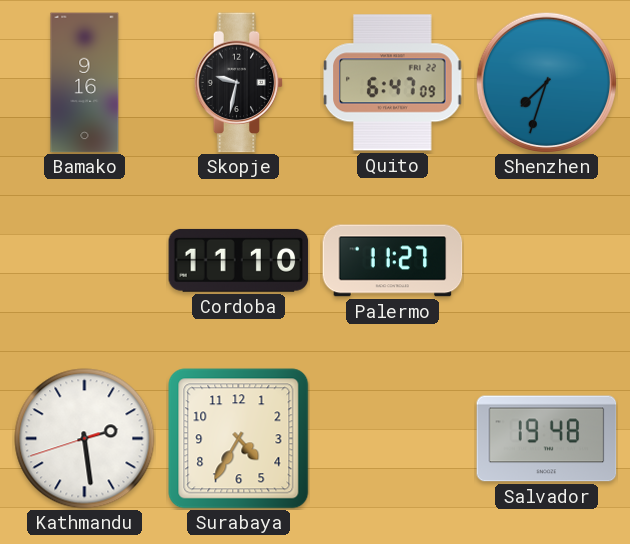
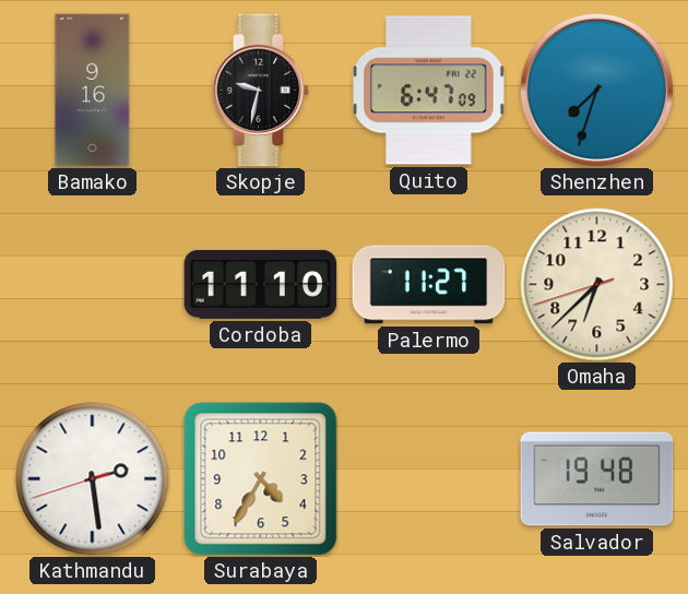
Omaha: none -> 6:37
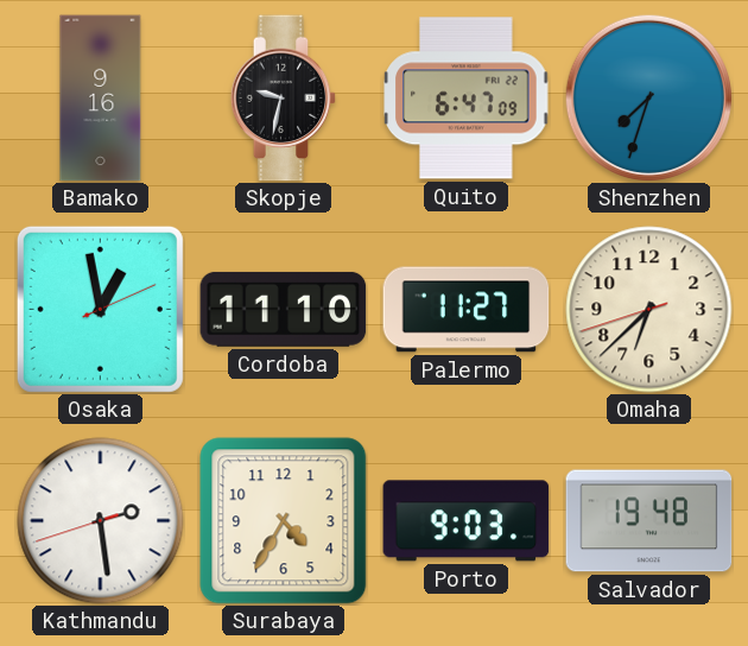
Osaka: none -> 12:58
Porto: none -> 9:03
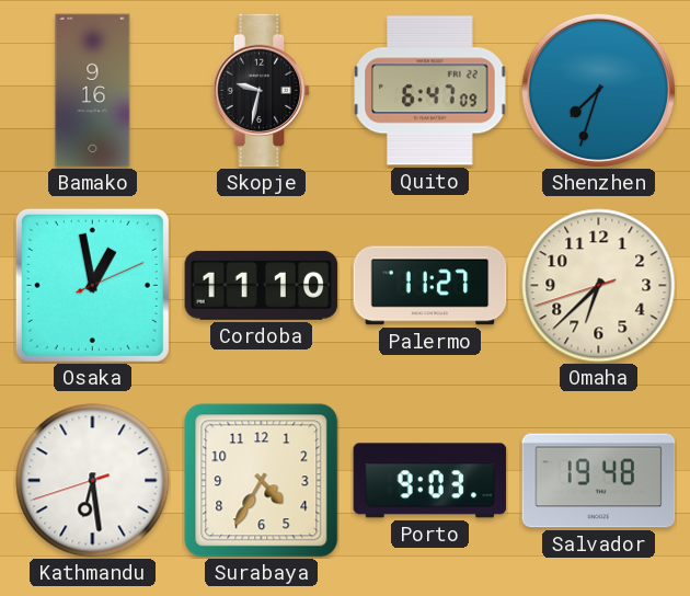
Kathmandu: 2:28 -> 6:28
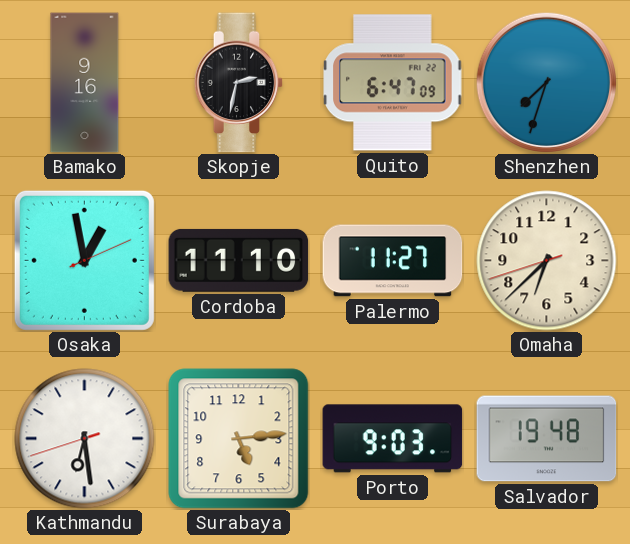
Skopje: 9:32 -> 2:32
Surabaya: 4:35 -> 5:14
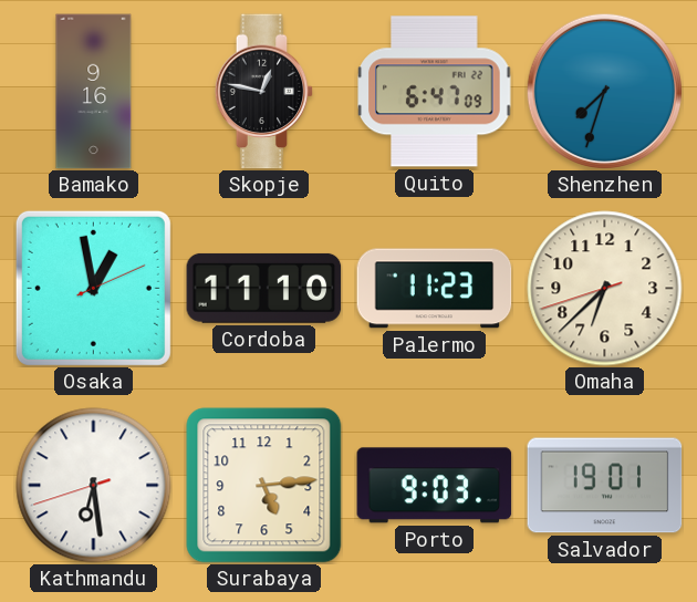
Skopje: 2:32 -> 12:47
Palermo: 11:27 -> 11:23
Salvador: 19:48 -> 19:01
